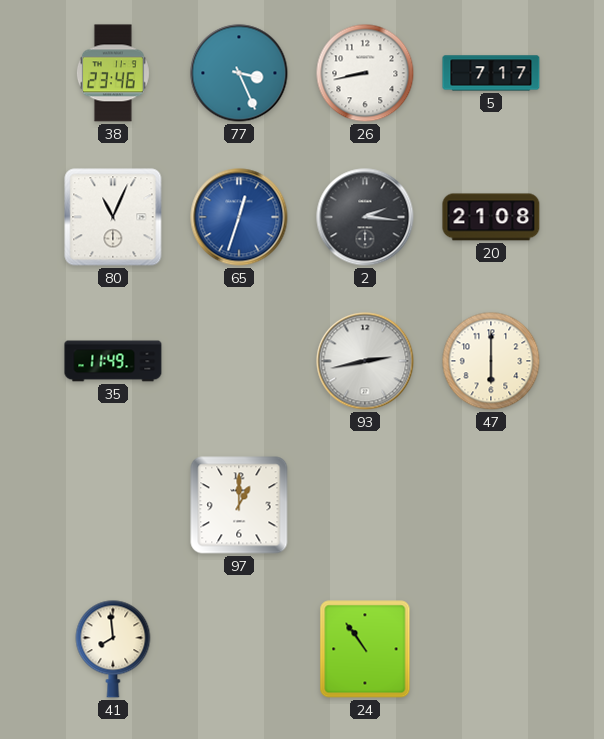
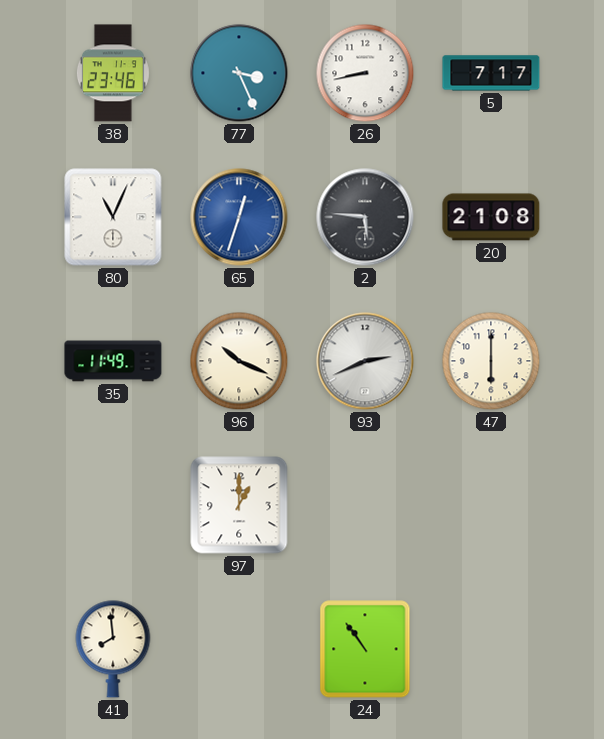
2: 2:16 -> 5:46
96: none -> 10:19
93: 2:43 -> 2:41
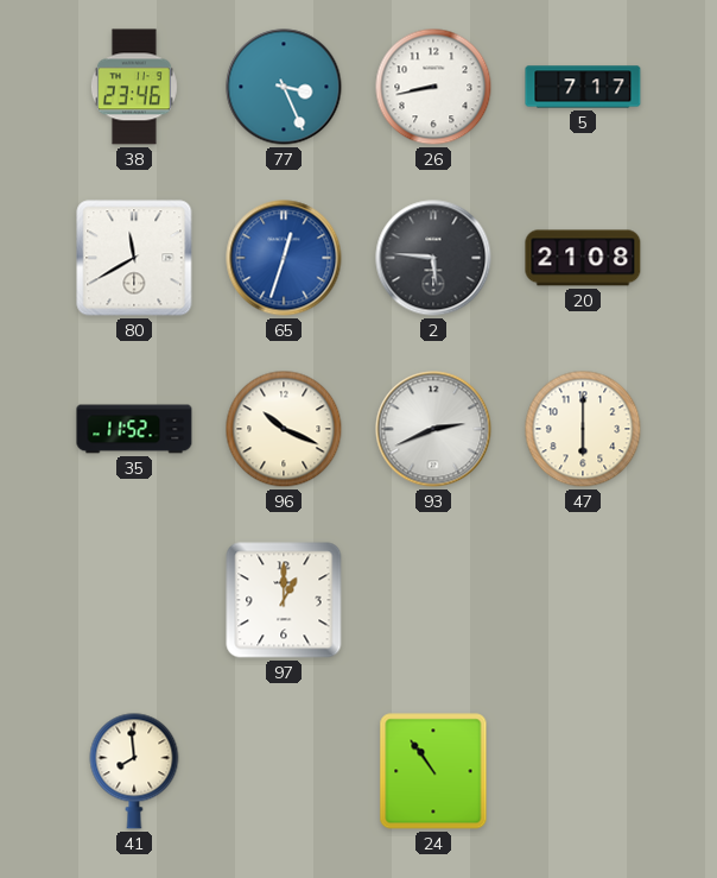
80: 11:04 -> 11:40
35: 11:49 -> 11:52
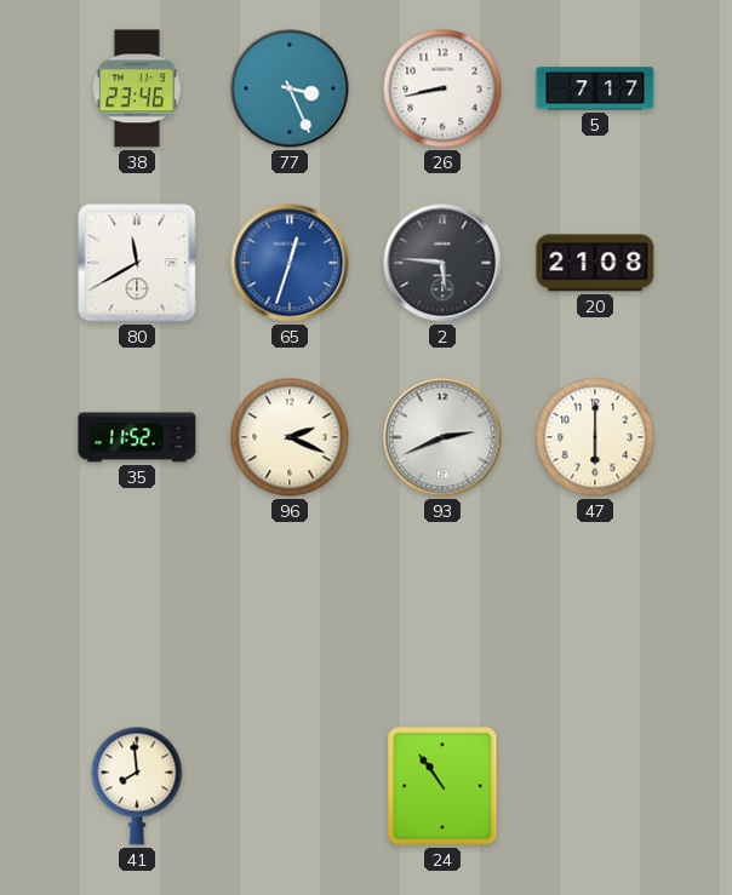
96: 10:19 -> 2:19
97: 1:00 -> none
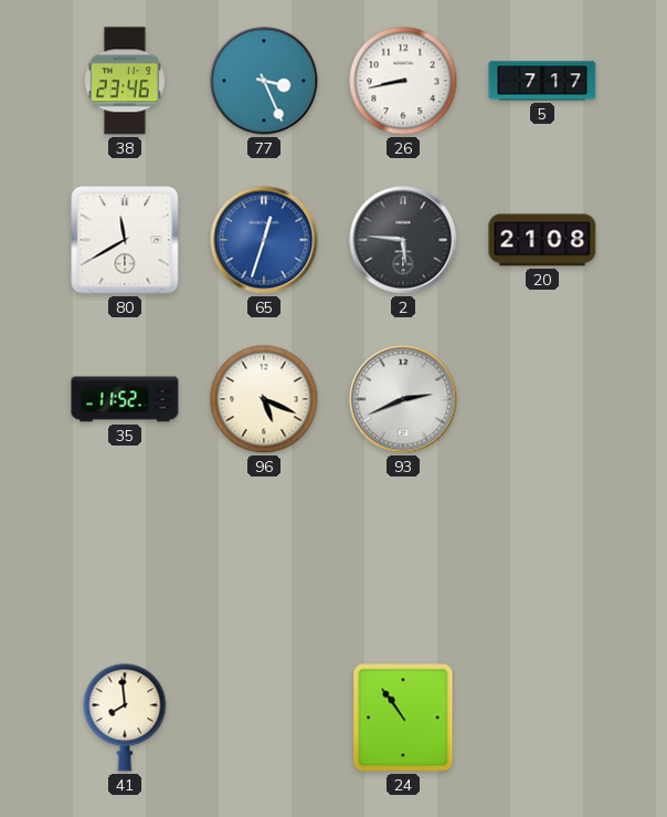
96: 2:19 -> 5:19
47: 6:00 -> none
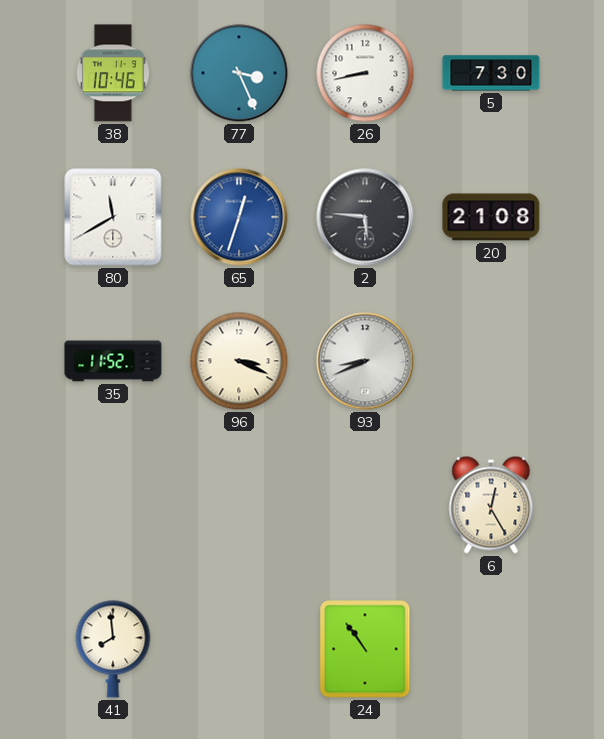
38: 23:46 -> 10:46
5: 7:17 -> 7:30
96: 5:19 -> 3:19
93: 2:41 -> 8:41
6: none -> 12:25
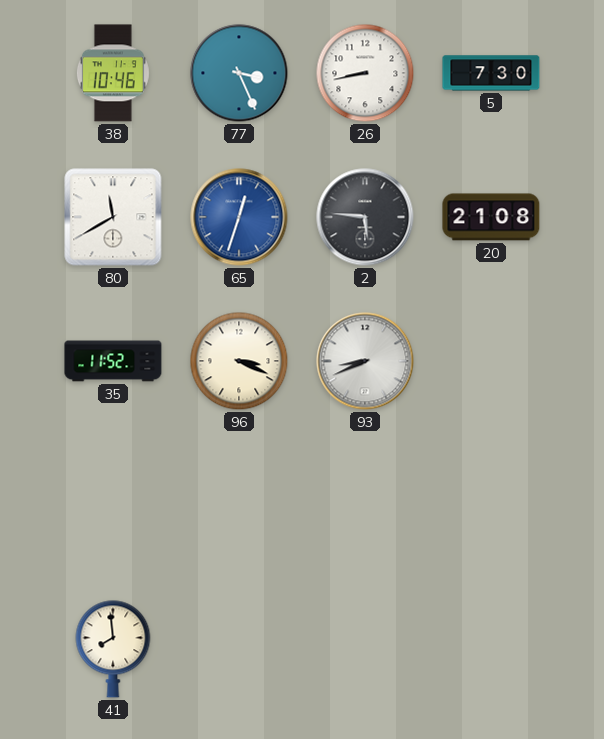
6: 12:25 -> none
24: 10:54 -> none
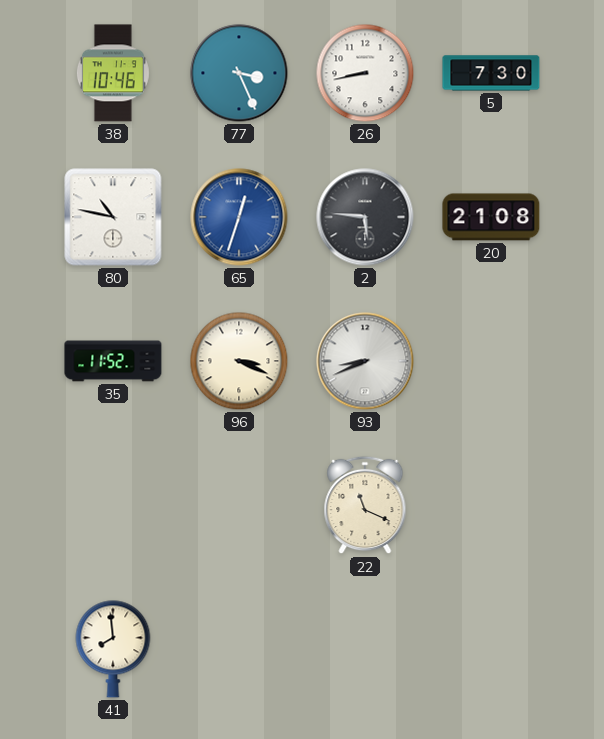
80: 11:40 -> 10:47
22: none -> 11:19
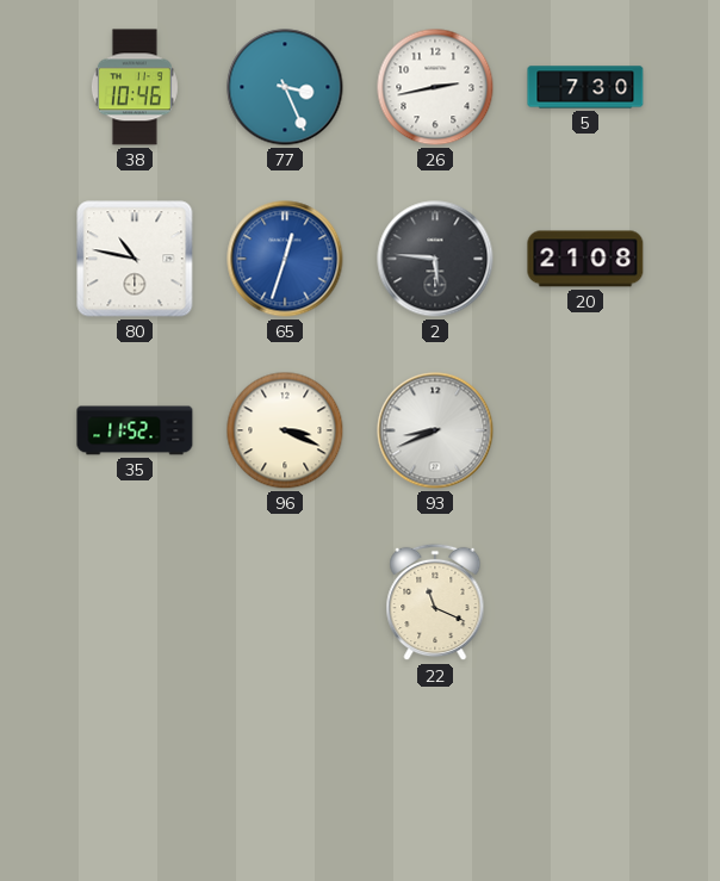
26: 8:43 -> 2:43
41: 7:59 -> none
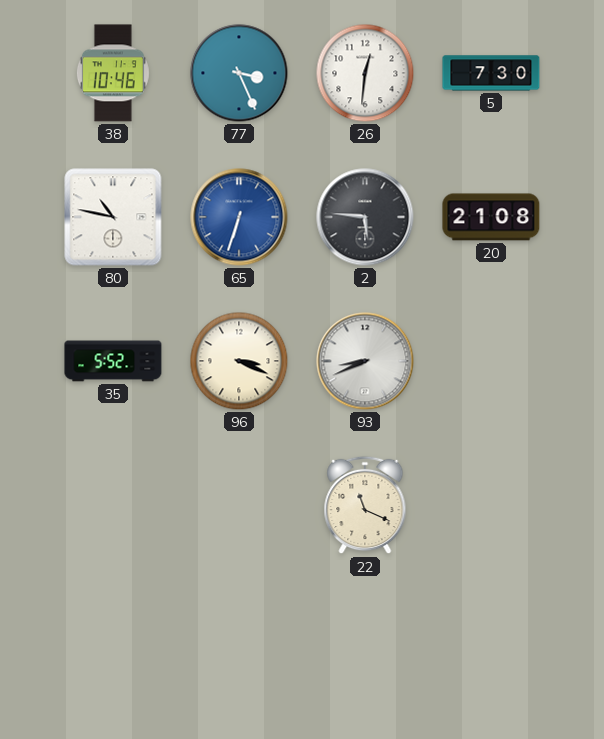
26: 2:43 -> 12:31
65: 12:33 -> 6:33
35: 11:52 -> 5:52
